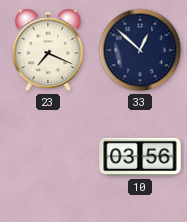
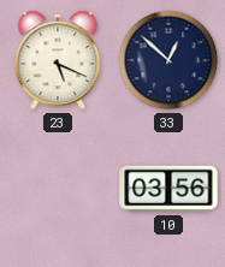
23: 7:19 -> 5:19
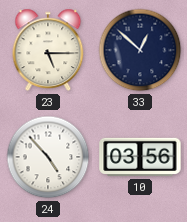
23: 5:19 -> 5:15
24: none -> 4:53
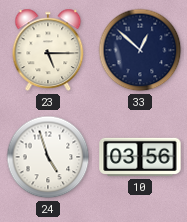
24: 4:53 -> 4:57
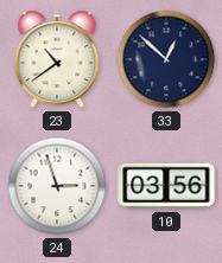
23: 5:15 -> 10:39
24: 4:57 -> 2:57
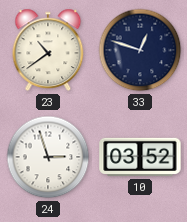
33: 12:52 -> 12:48
10: 03:56 -> 03:52
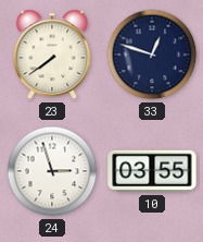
23: 10:39 -> 7:39
10: 03:52 -> 03:55
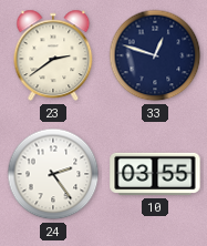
23: 7:39 -> 2:39
24: 2:57 -> 2:24
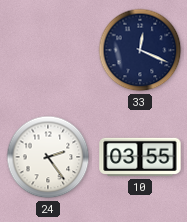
23: 2:39 -> none
33: 12:48 -> 12:19
